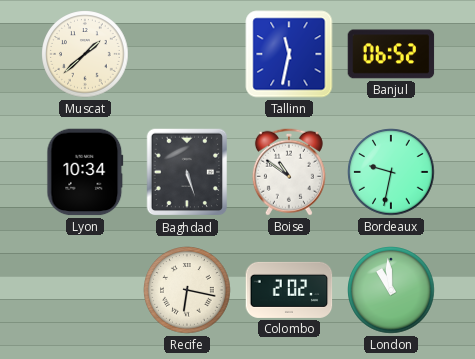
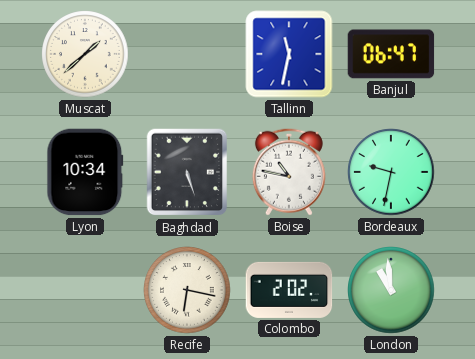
Banjul: 06:52 -> 06:47
Boise: 10:51 -> 10:47
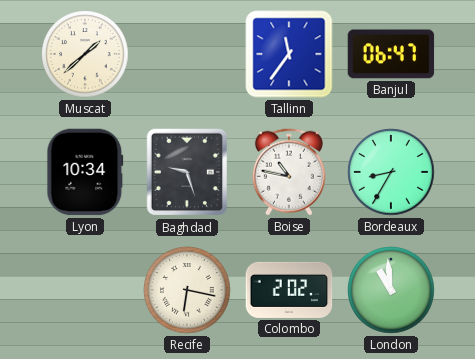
Tallinn: 11:32 -> 11:36
Baghdad: 5:27 -> 9:27
Bordeaux: 9:32 -> 8:35
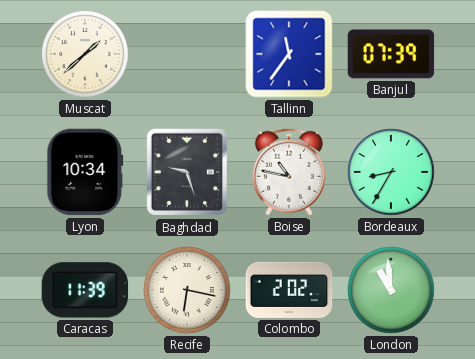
Banjul: 06:47 -> 07:39
Caracas: none -> 11:39
